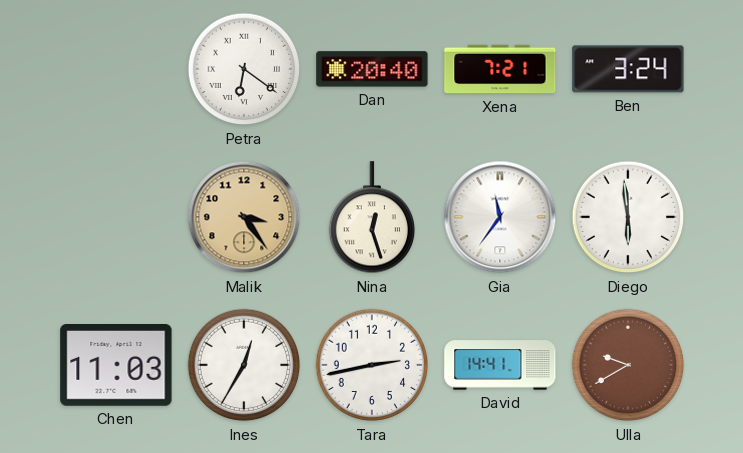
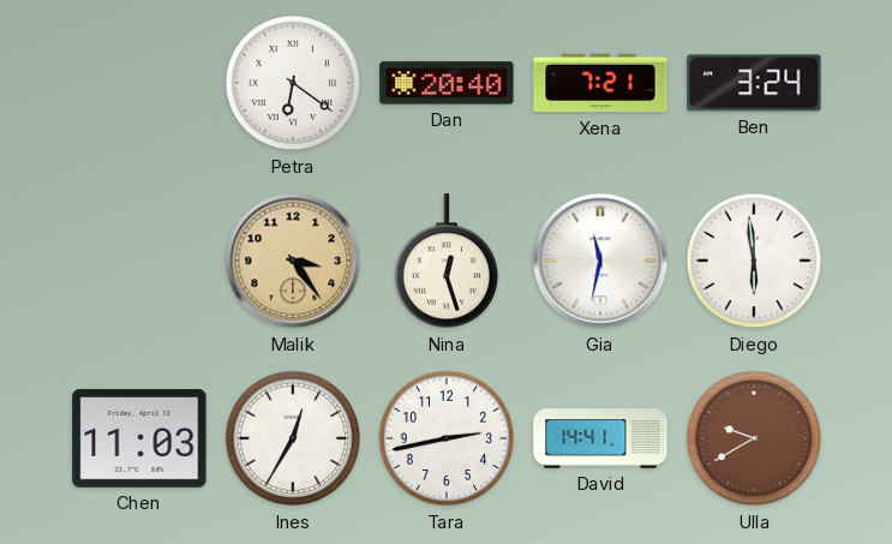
Gia: 11:36 -> 11:32
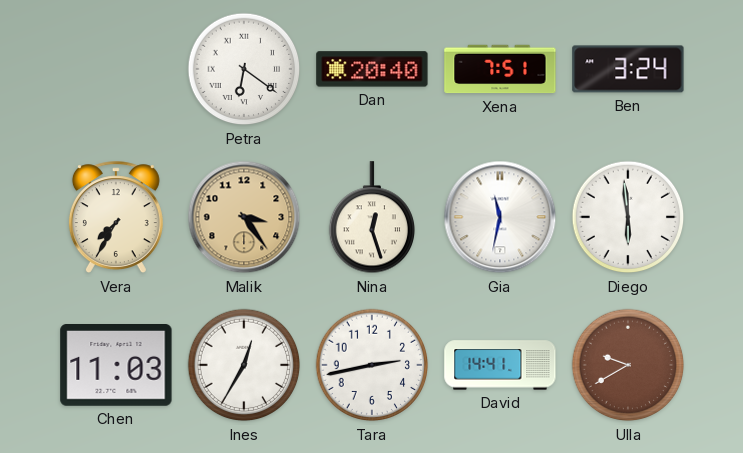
Xena: 7:21 -> 7:51
Vera: none -> 7:35
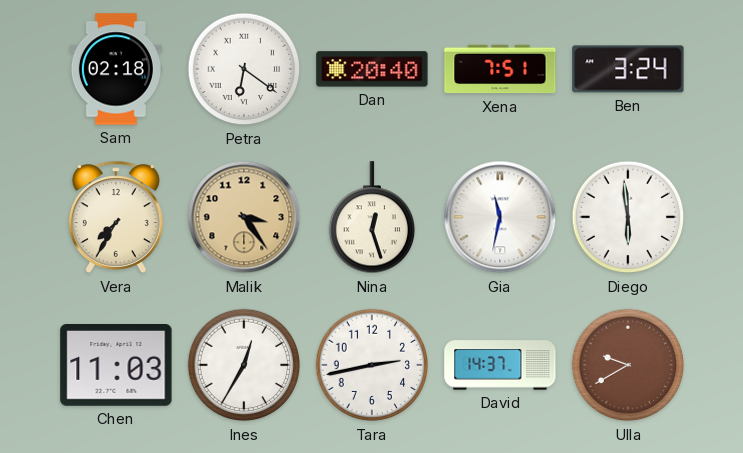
Sam: none -> 02:18
David: 14:41 -> 14:37
